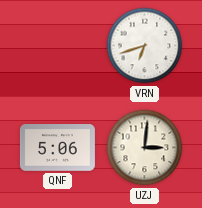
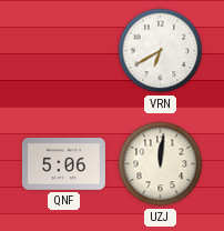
VRN: 6:42 -> 6:40
UZJ: 3:01 -> 12:01
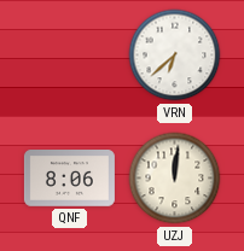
VRN: 6:40 -> 6:38
QNF: 5:06 -> 8:06
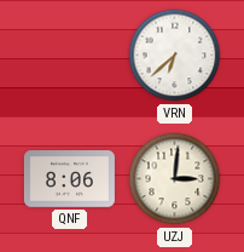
UZJ: 12:01 -> 3:01
